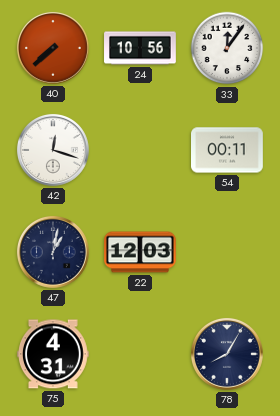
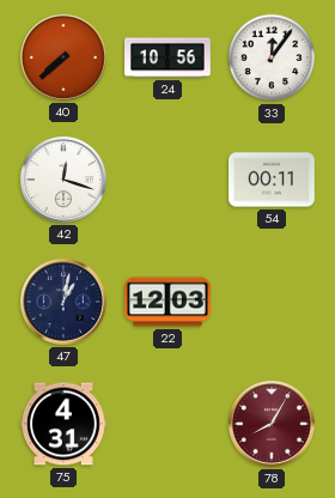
78 dial: navy -> burgundy
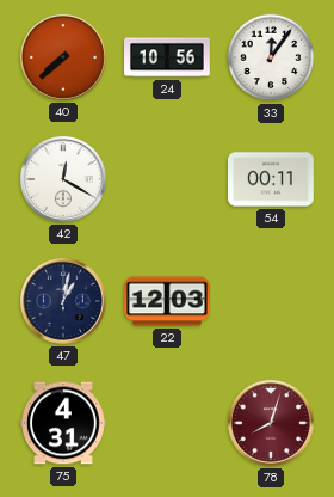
42: 12:18 -> 12:20
78: 8:05 -> 8:03
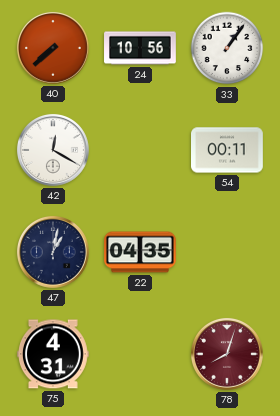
33: 12:06 -> 1:06
22: 12:03 -> 04:35
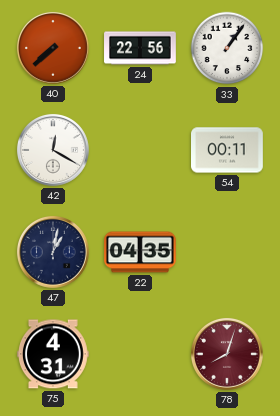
24: 10:56 -> 22:56
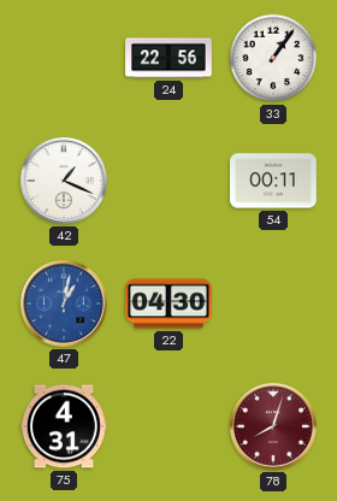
40: 7:38 -> none
42: 12:20 -> 1:19
47 dial: navy -> blue
22: 04:35 -> 04:30
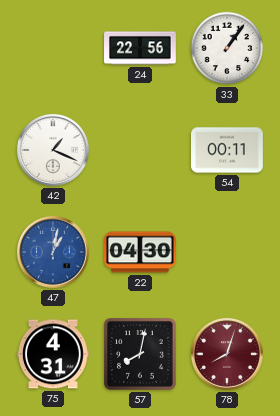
57: none -> 8:02
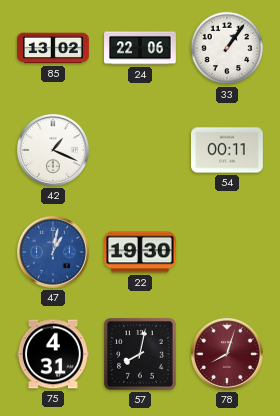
85: none -> 13:02
24: 22:56 -> 22:06
22: 04:30 -> 19:30
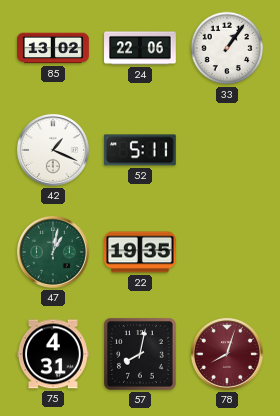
52: none -> 5:11
54: 00:11 -> none
47 dial: blue -> green
22: 19:30 -> 19:35
